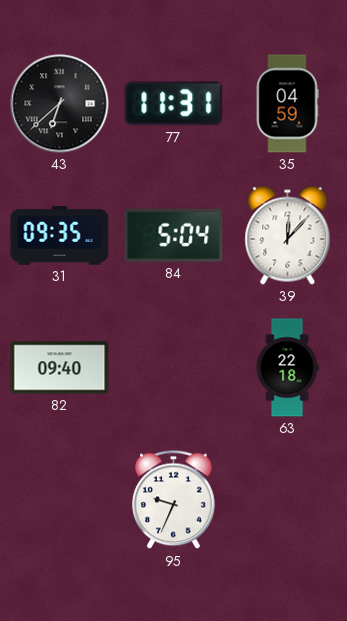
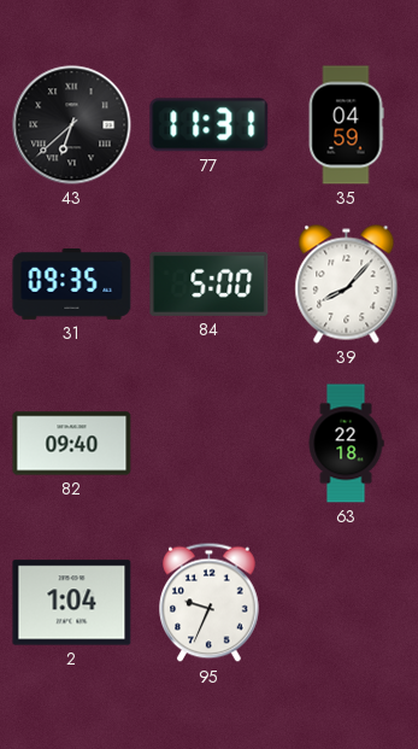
84: 5:04 -> 5:00
39: 12:07 -> 8:07
2: none -> 1:04
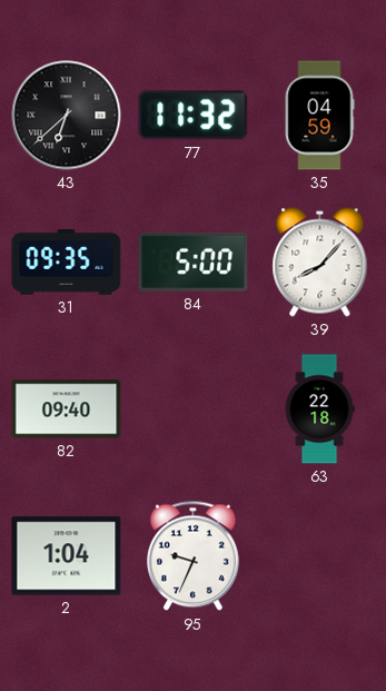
77: 11:31 -> 11:32
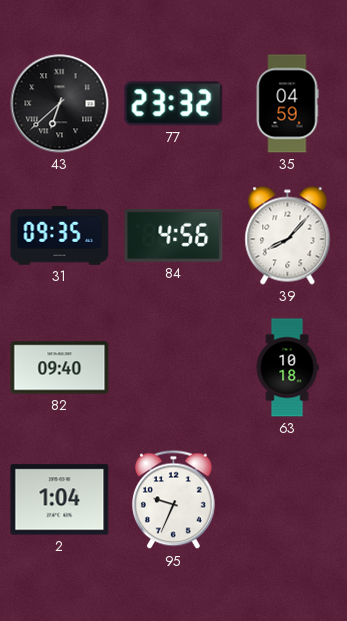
77: 11:32 -> 23:32
84: 5:00 -> 4:56
63: 22:18 -> 10:18
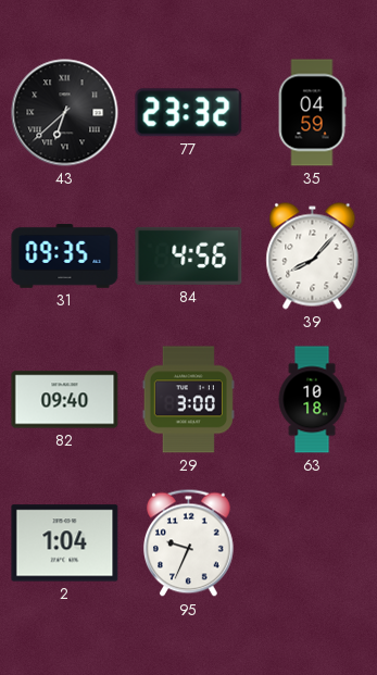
29: none -> 3:00
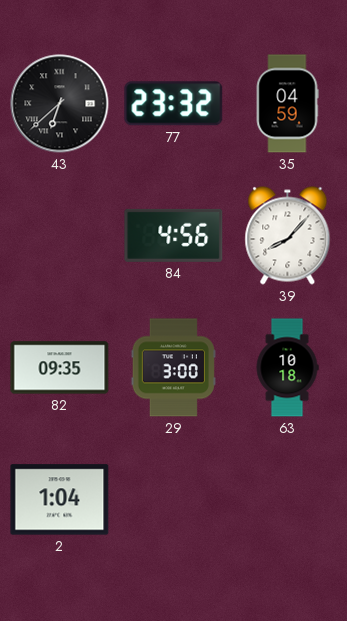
31: 09:35 -> none
82: 09:40 -> 09:35
95: 9:34 -> none
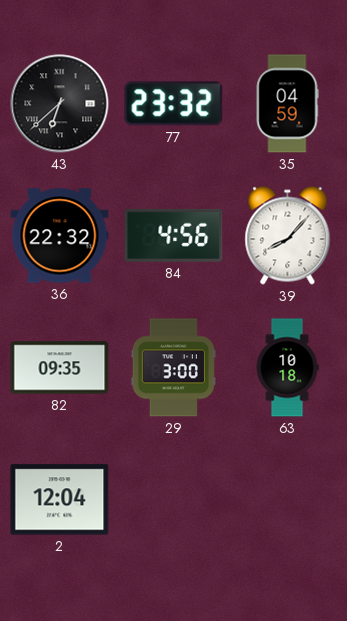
36: none -> 22:32
2: 1:04 -> 12:04
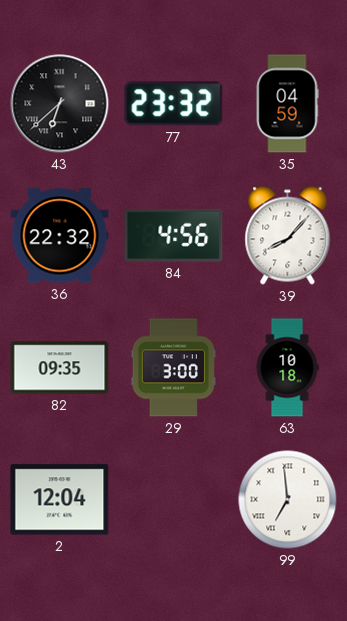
99: none -> 6:59
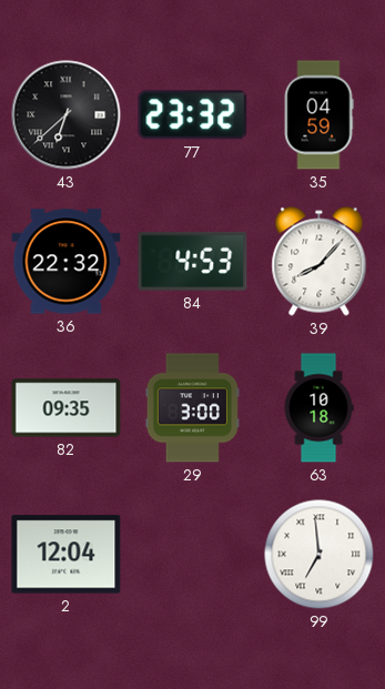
84: 4:56 -> 4:53
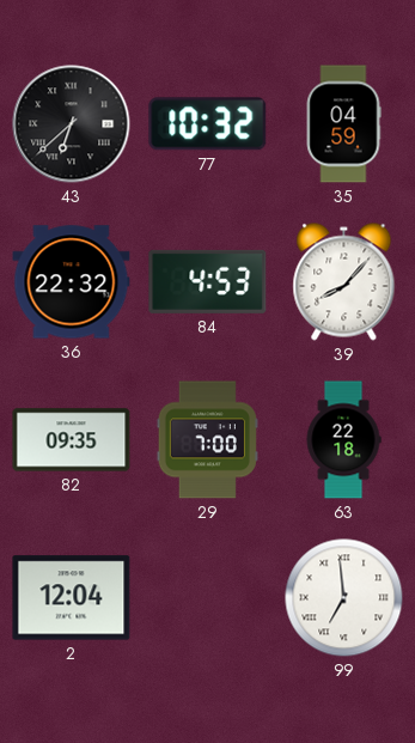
77: 23:32 -> 10:32
29: 3:00 -> 7:00
63: 10:18 -> 22:18
